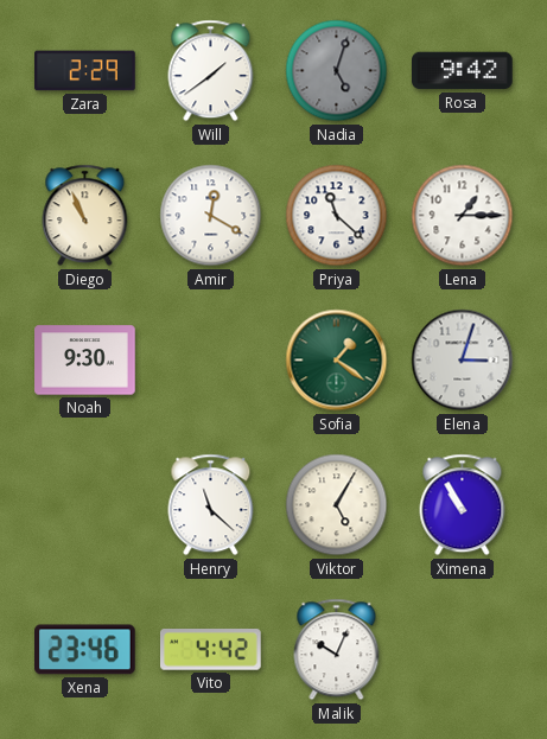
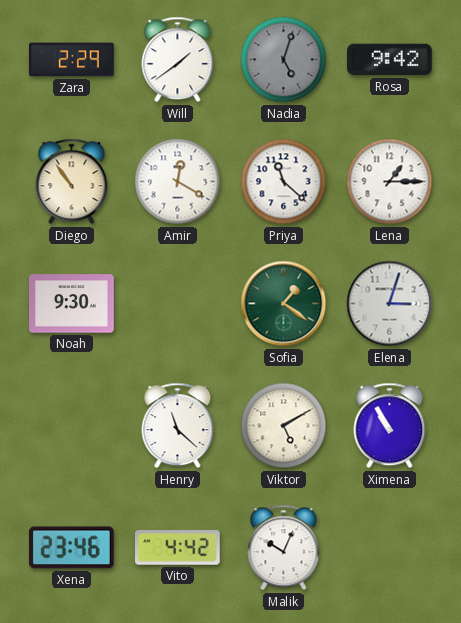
Diego: 10:56 -> 10:54
Viktor: 5:05 -> 5:10
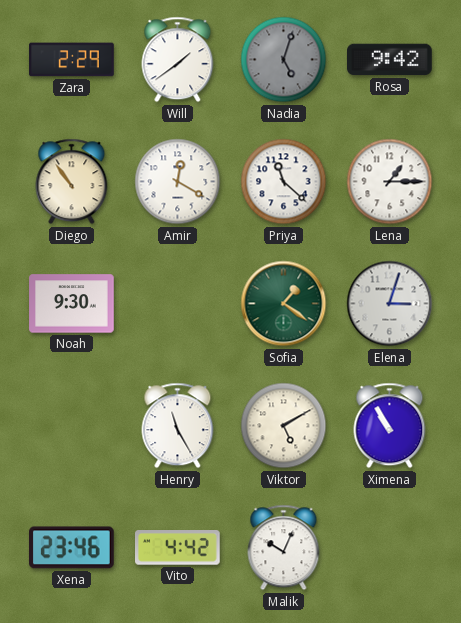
Henry: 11:22 -> 11:25
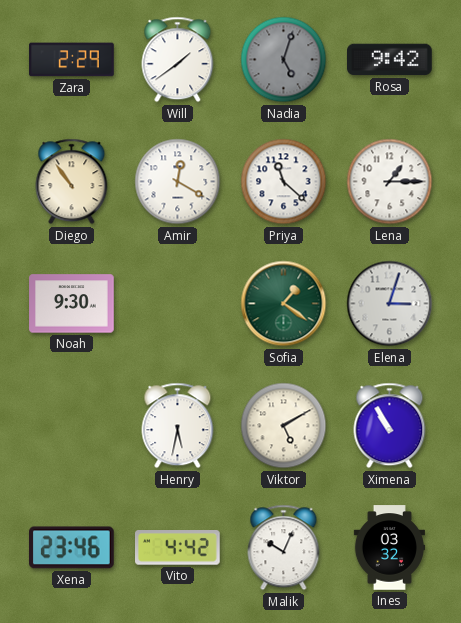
Henry: 11:25 -> 5:32
Ines: none -> 03:32
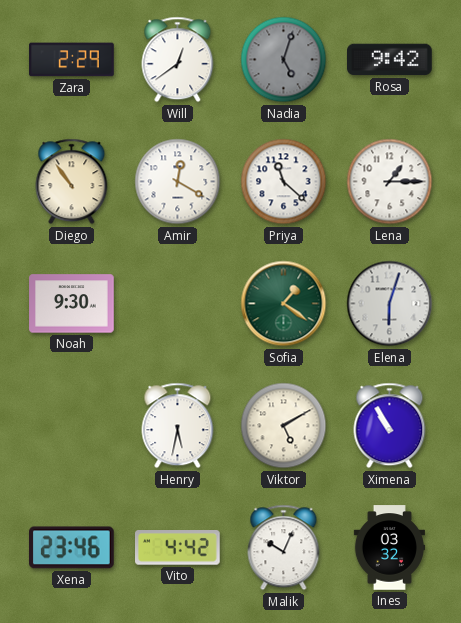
Will: 1:39 -> 12:39
Elena: 3:03 -> 6:03
